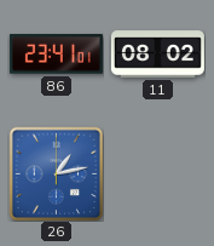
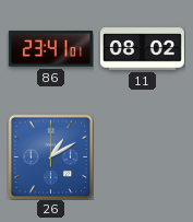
26: 1:13 -> 1:10
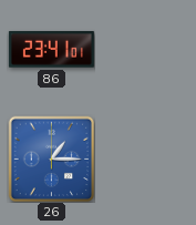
11: 08:02 -> none
26: 1:10 -> 1:15
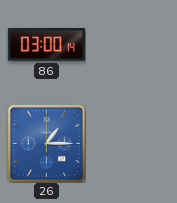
86: 23:41 -> 03:00
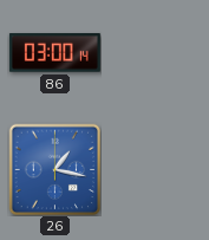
26: 1:15 -> 1:17
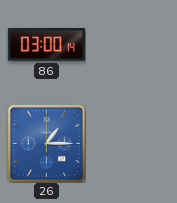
26: 1:17 -> 1:15
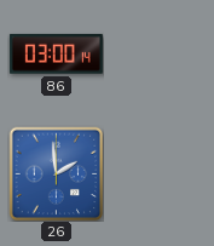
26: 1:15 -> 1:59
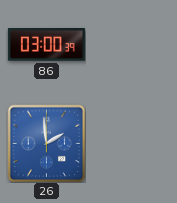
86: 03:00:14 -> 03:00:39
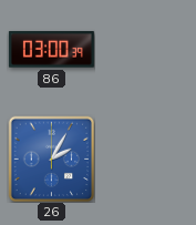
26: 1:59 -> 2:05
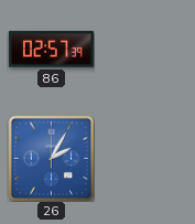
86: 03:00 -> 02:57
